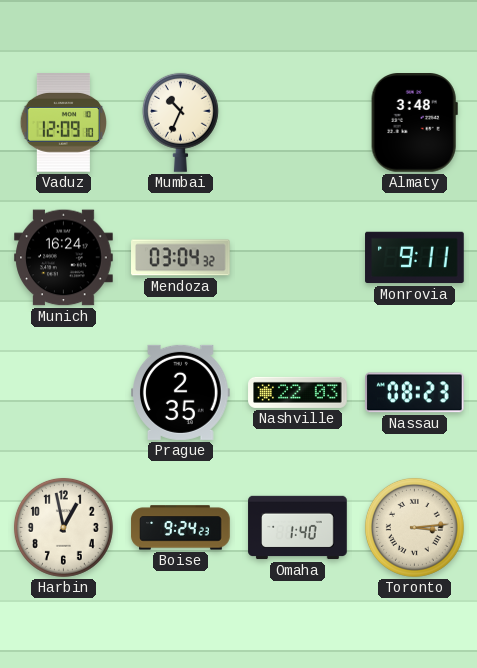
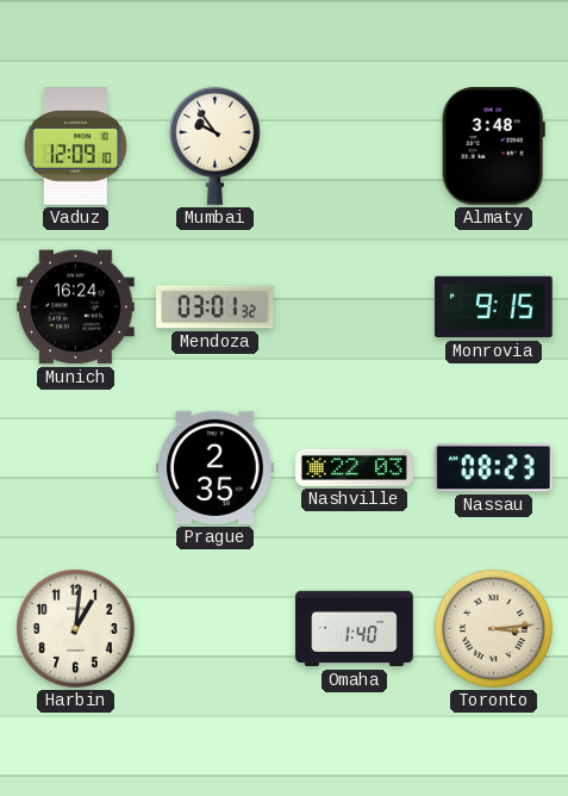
Mumbai: 10:34 -> 9:54
Mendoza: 03:04 -> 03:01
Monrovia: 9:11 -> 9:15
Harbin: 12:58 -> 1:01
Boise: 9:24 -> none
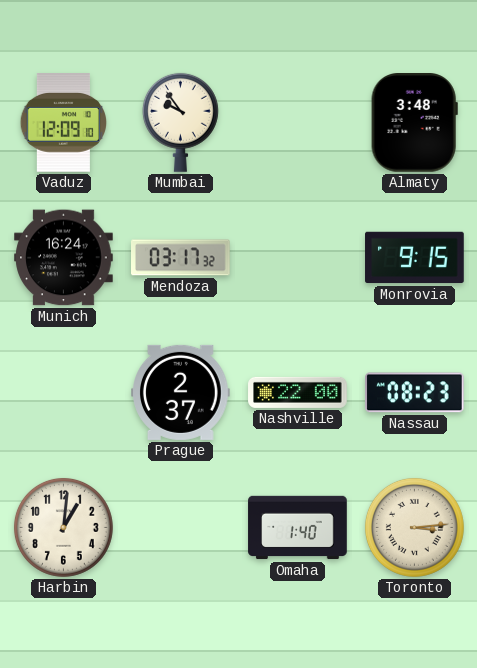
Mendoza: 03:01 -> 03:17
Prague: 2:35 -> 2:37
Nashville: 22:03 -> 22:00
